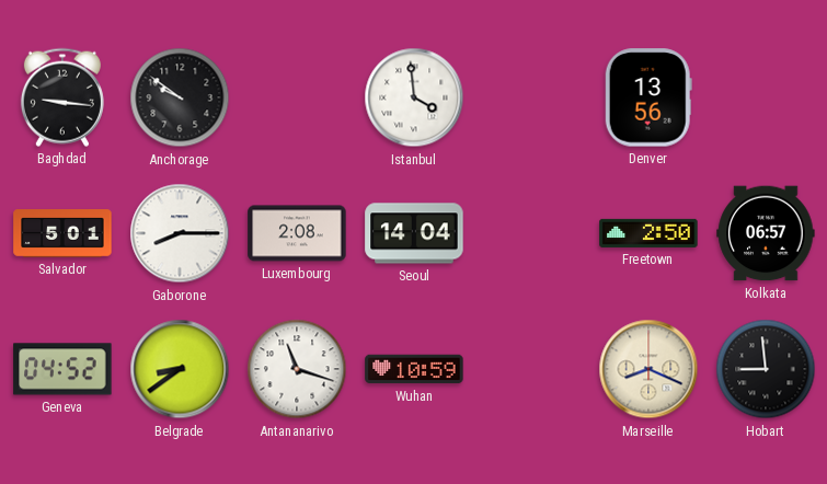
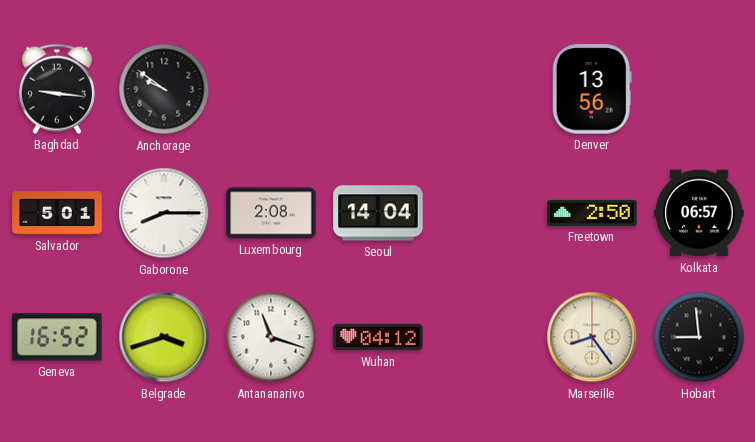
Istanbul: 3:59 -> none
Geneva: 04:52 -> 16:52
Belgrade: 8:39 -> 3:42
Wuhan: 10:59 -> 04:12
Marseille: 8:19 -> 8:24
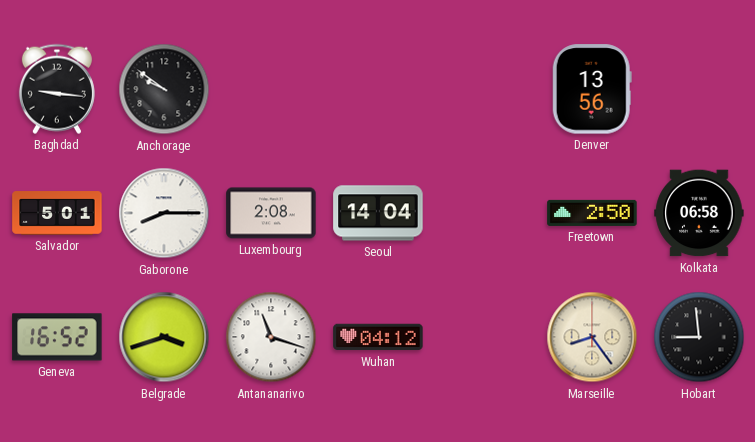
Kolkata: 06:57 -> 06:58
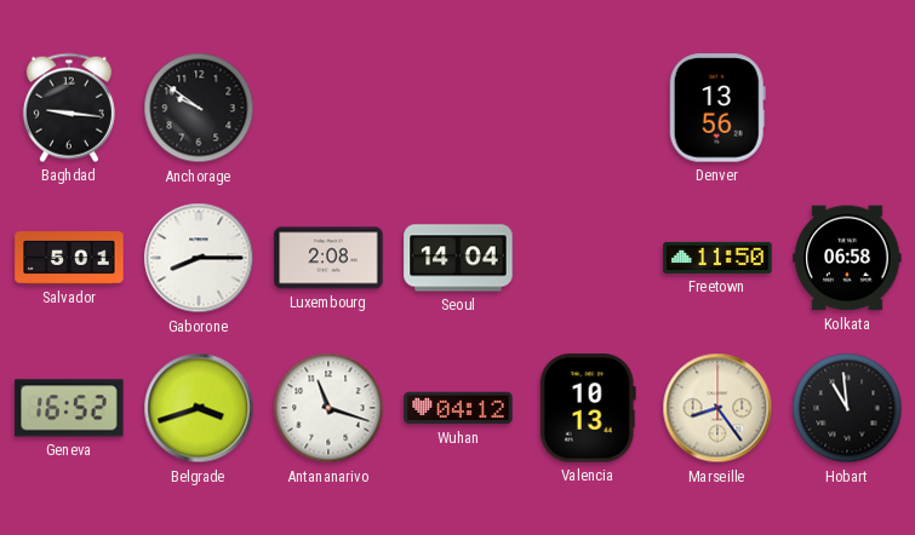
Freetown: 2:50 -> 11:50
Valencia: none -> 10:13
Hobart: 8:59 -> 10:59
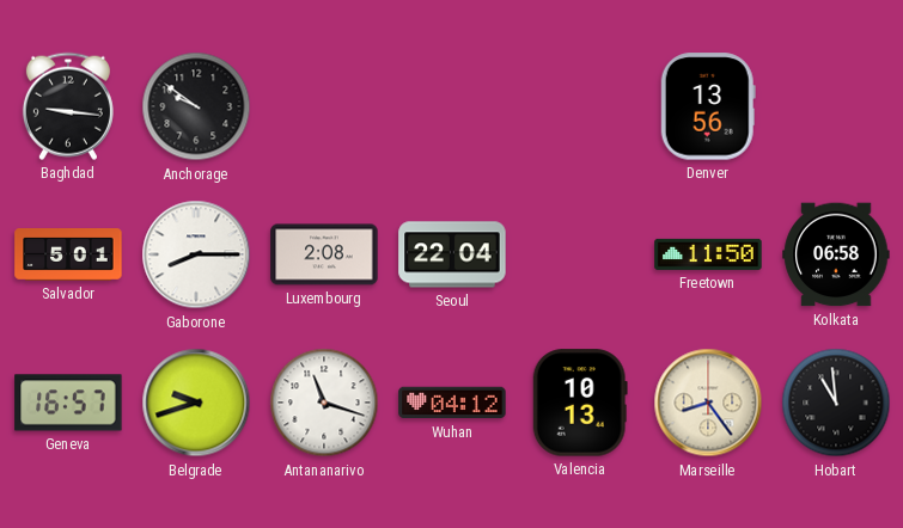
Seoul: 14:04 -> 22:04
Geneva: 16:52 -> 16:57
Belgrade: 3:42 -> 9:42
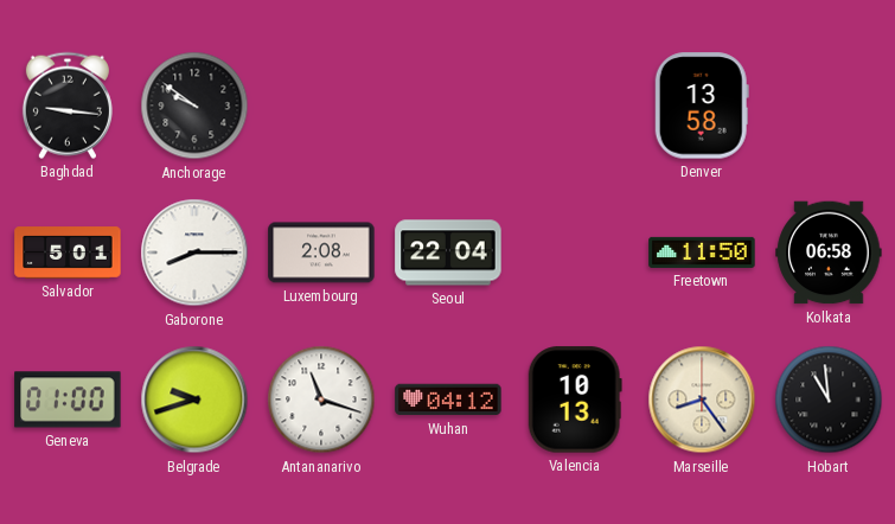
Denver: 13:56 -> 13:58
Geneva: 16:57 -> 01:00
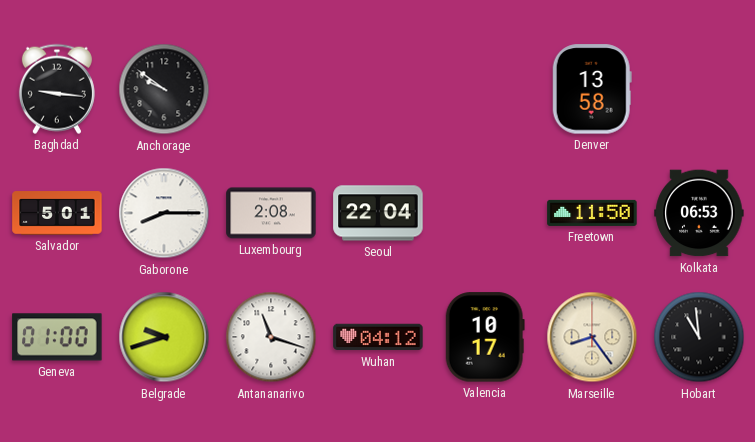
Kolkata: 06:58 -> 06:53
Valencia: 10:13 -> 10:17
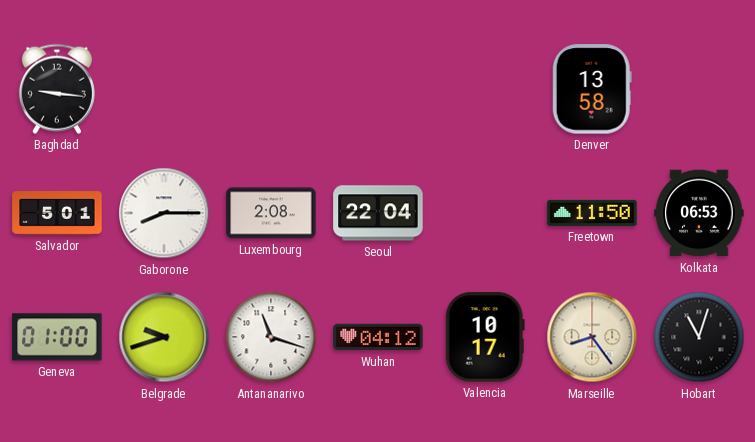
Anchorage: 9:51 -> none
Hobart: 10:59 -> 11:03
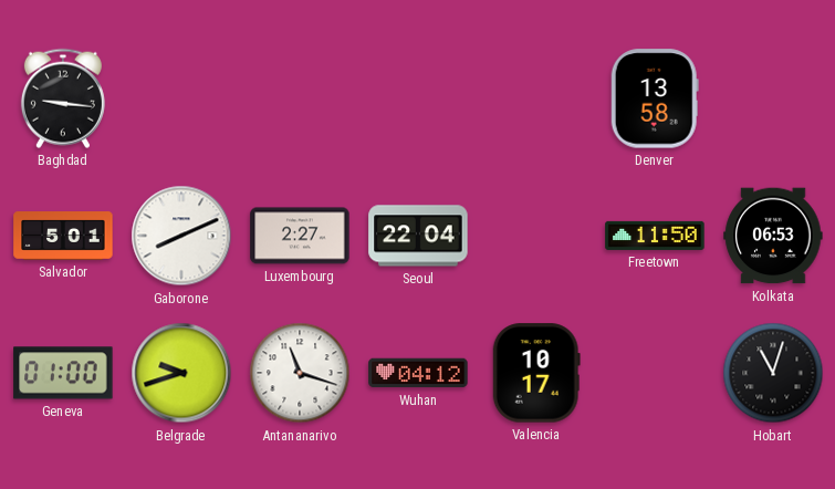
Gaborone: 8:15 -> 8:11
Luxembourg: 2:08 -> 2:27
Marseille: 8:24 -> none
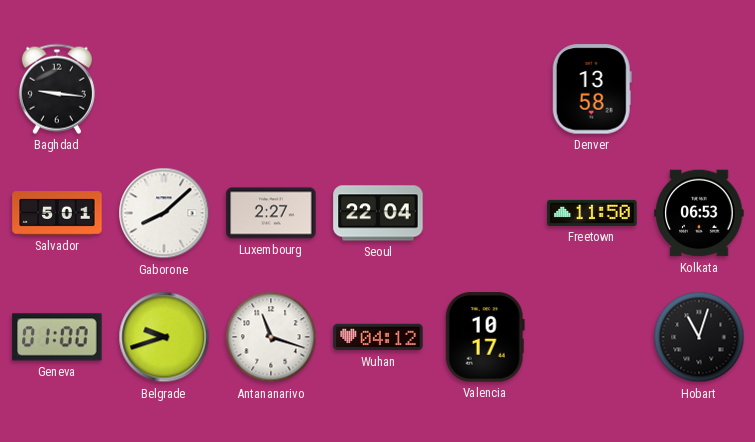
Gaborone: 8:11 -> 8:08
